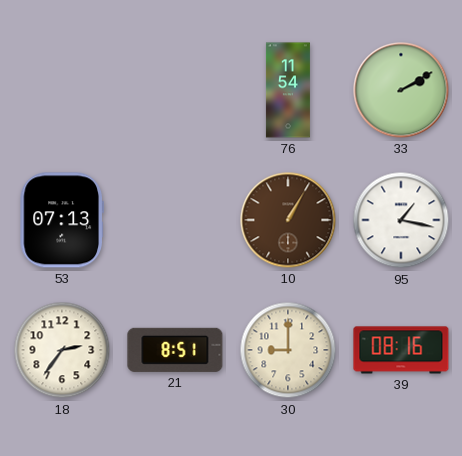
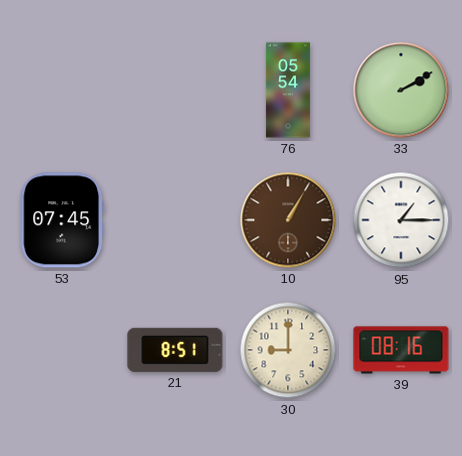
76: 11:54 -> 05:54
53: 07:13 -> 07:45
95: 1:17 -> 1:15
18: 2:36 -> none
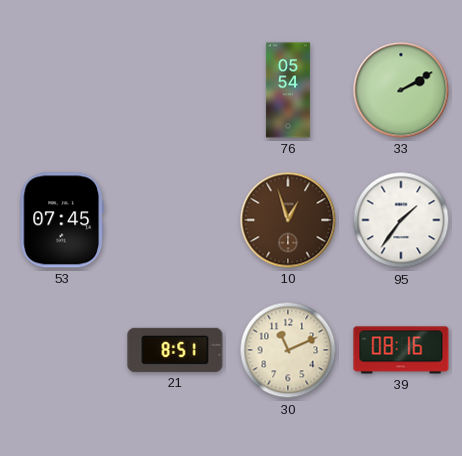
10: 1:05 -> 12:57
95: 1:15 -> 1:36
30: 9:00 -> 11:11
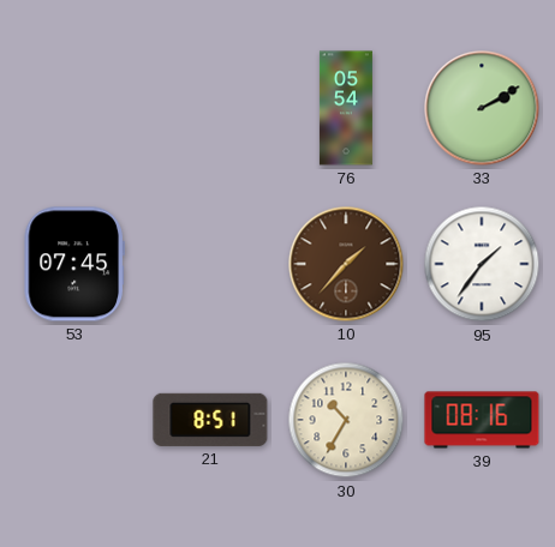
10: 12:57 -> 1:37
30: 11:11 -> 10:35
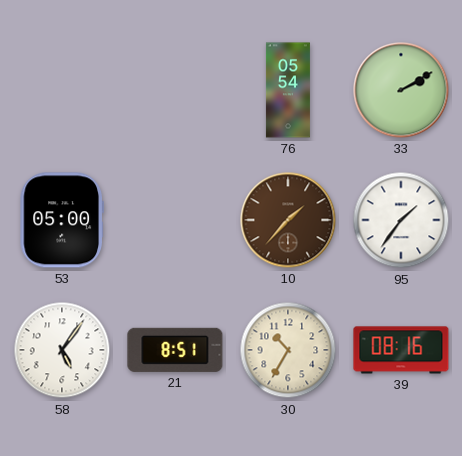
53: 07:45 -> 05:00
58: none -> 5:06
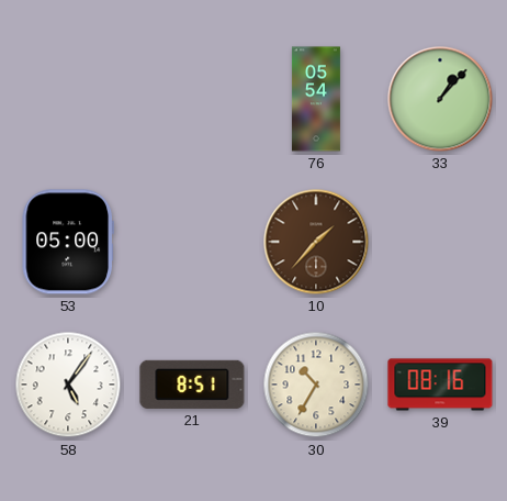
33: 2:10 -> 1:07
95: 1:36 -> none
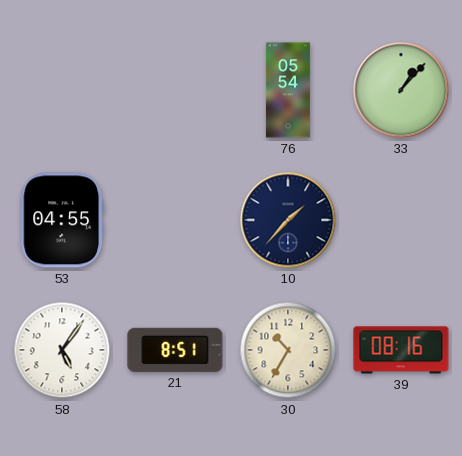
53: 05:00 -> 04:55
10 dial: brown -> navy
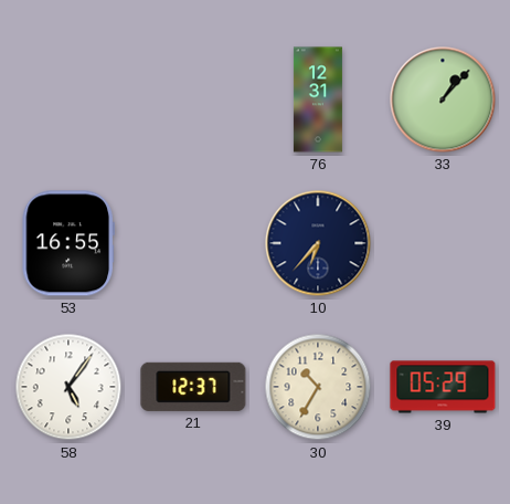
76: 05:54 -> 12:31
53: 04:55 -> 16:55
10: 1:37 -> 6:37
21: 8:51 -> 12:37
39: 08:16 -> 05:29
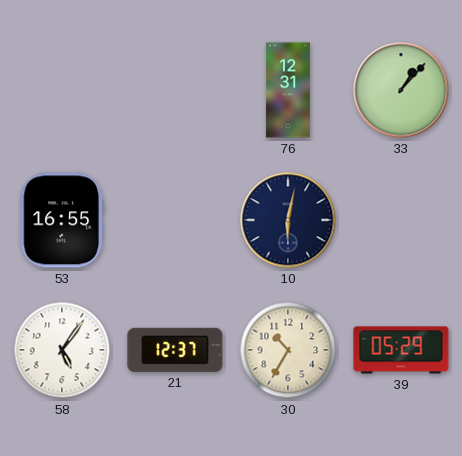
10: 6:37 -> 6:02
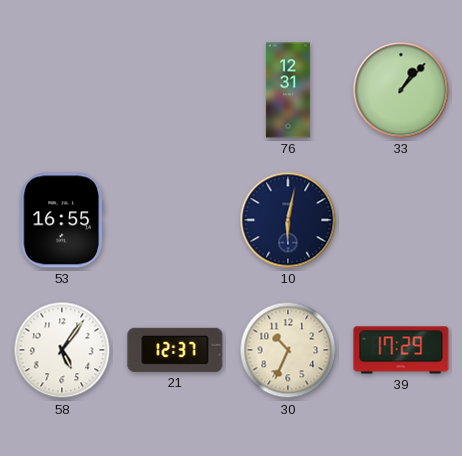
30: 10:35 -> 10:34
39: 05:29 -> 17:29
